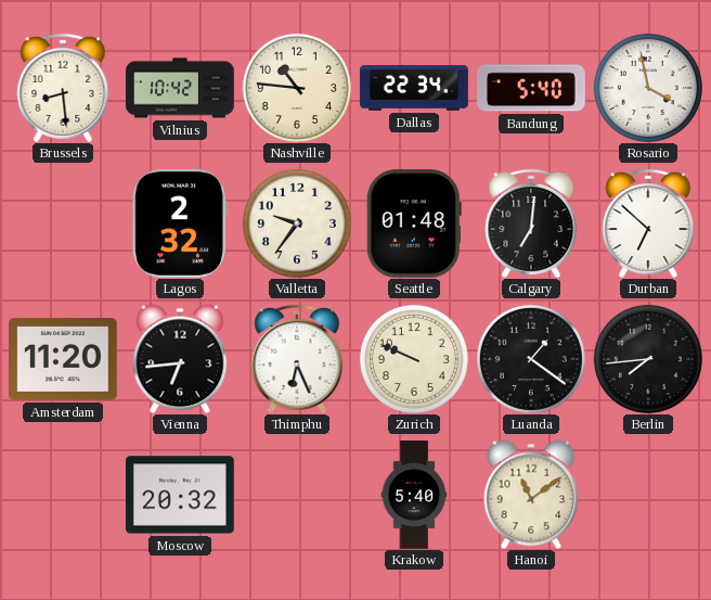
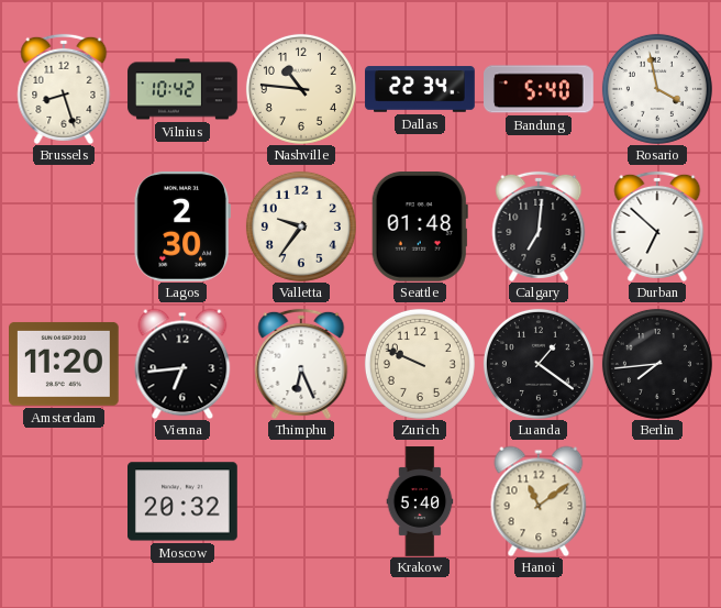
Brussels: 8:29 -> 8:27
Lagos: 2:32 -> 2:30
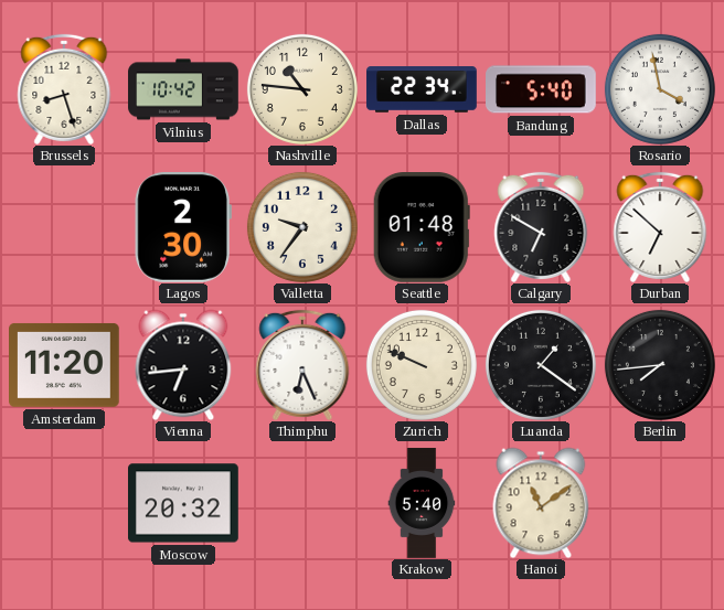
Calgary: 7:01 -> 6:50
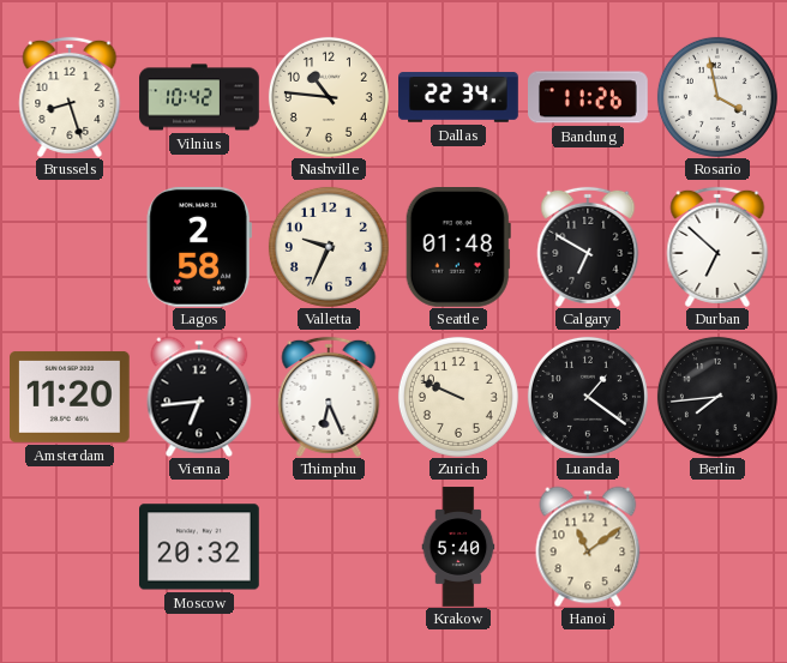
Bandung: 5:40 -> 11:26
Lagos: 2:30 -> 2:58
Valletta: 9:36 -> 9:34
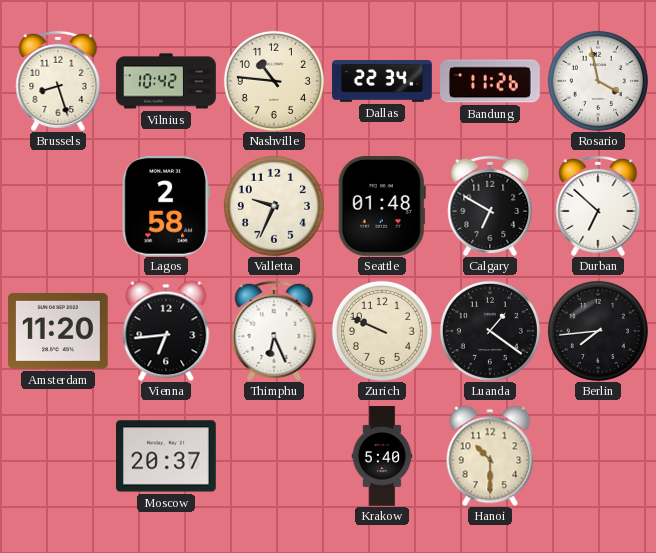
Moscow: 20:32 -> 20:37
Hanoi: 11:09 -> 10:30
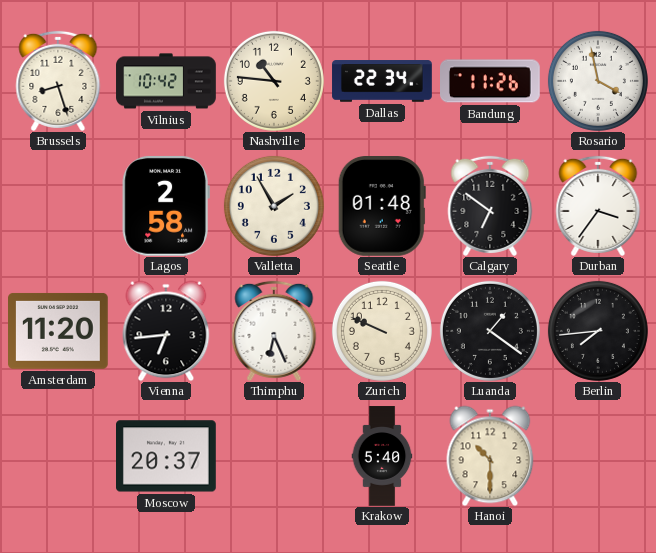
Valletta: 9:34 -> 1:55
Calgary: 6:50 -> 6:51
Durban: 6:52 -> 3:36
